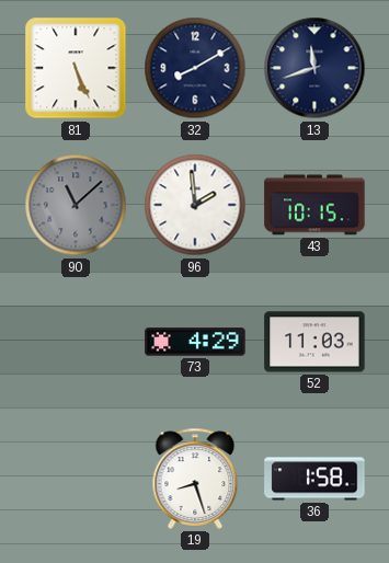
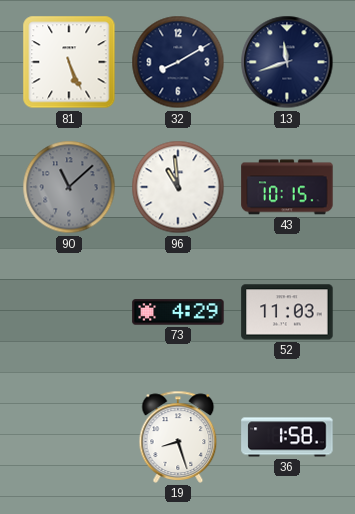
96: 1:59 -> 10:59
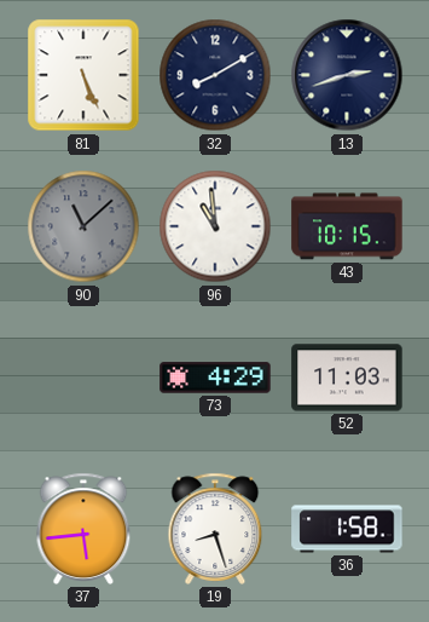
13: 11:42 -> 2:42
37: none -> 5:44
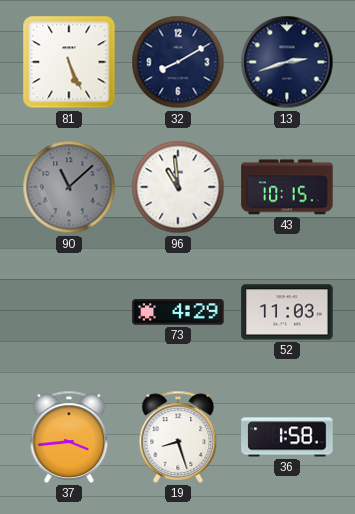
37: 5:44 -> 3:44
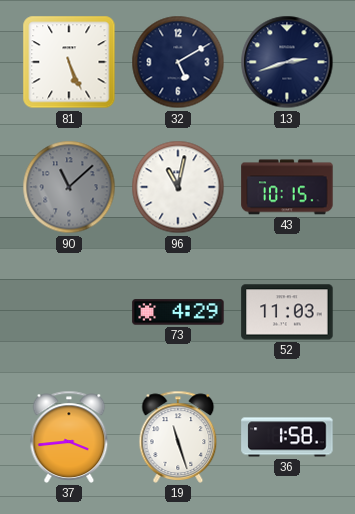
32: 8:10 -> 5:10
96: 10:59 -> 11:02
19: 8:27 -> 11:27
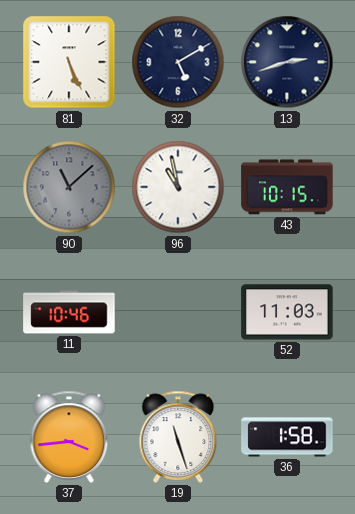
96: 11:02 -> 10:58
11: none -> 10:46
73: 4:29 -> none
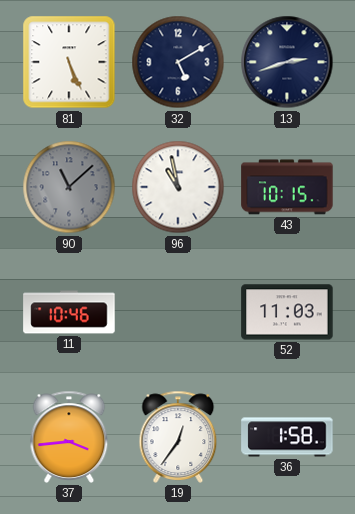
19: 11:27 -> 12:36
